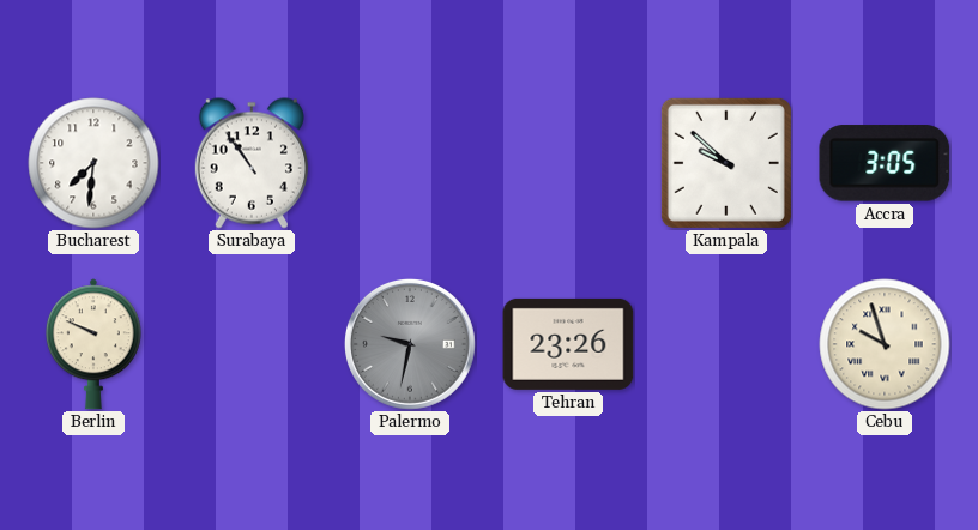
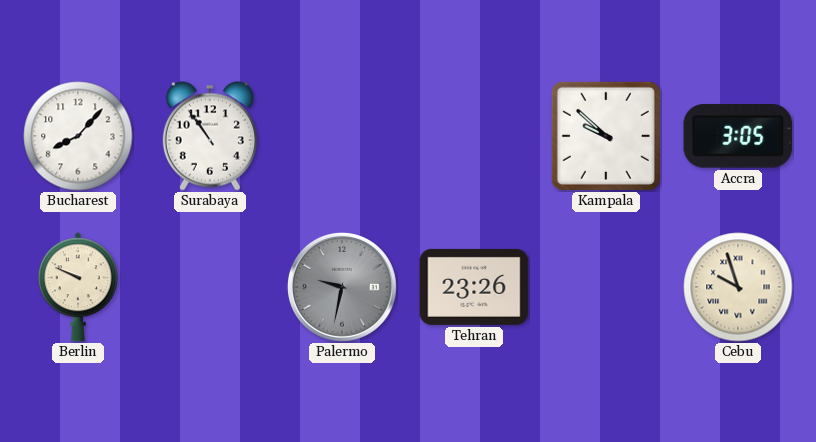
Bucharest: 7:31 -> 8:07
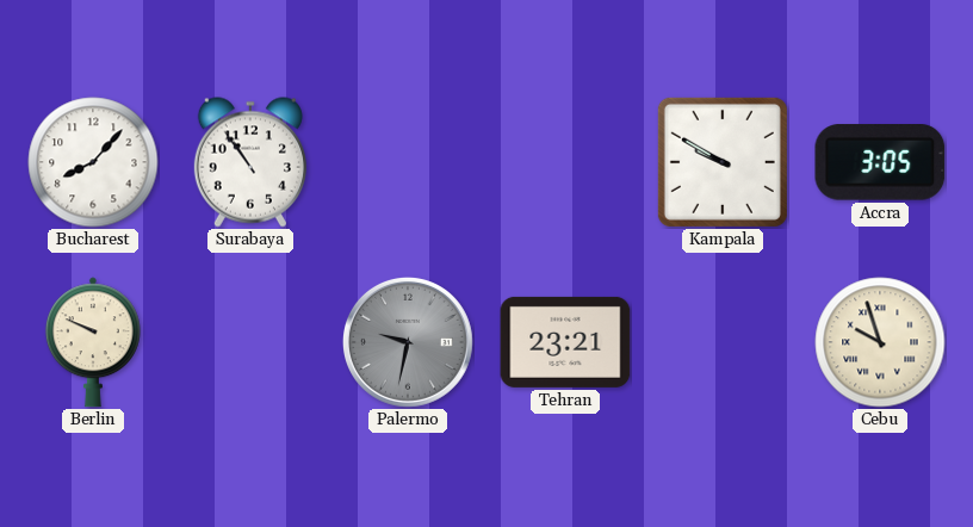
Kampala: 9:52 -> 9:50
Tehran: 23:26 -> 23:21
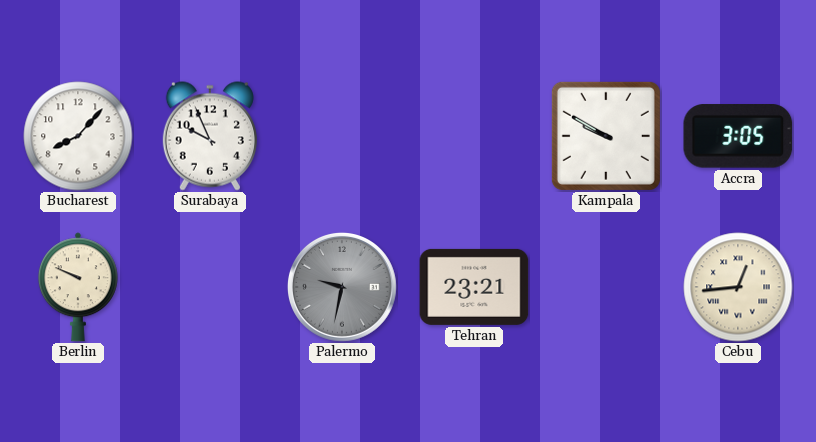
Surabaya: 10:54 -> 9:56
Cebu: 9:57 -> 12:44
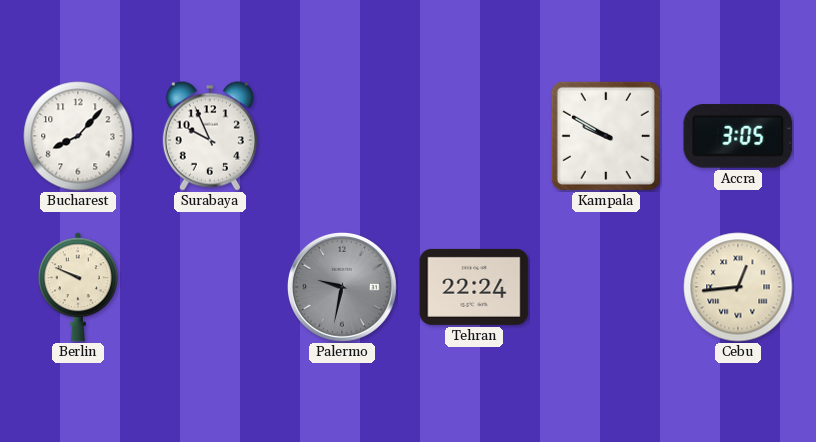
Tehran: 23:21 -> 22:24
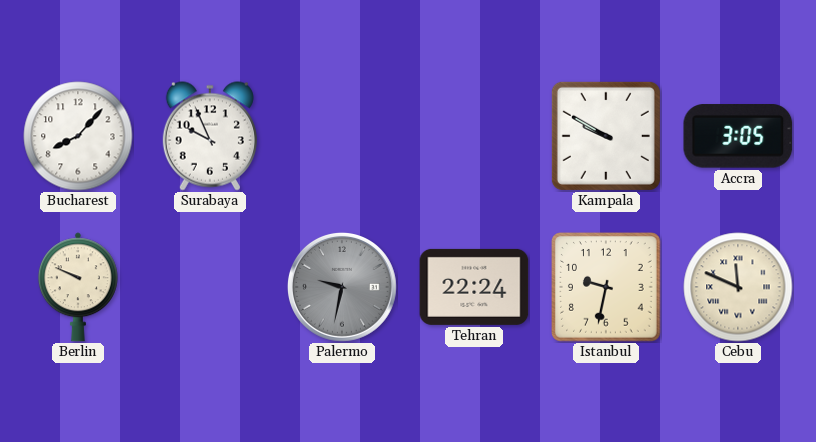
Istanbul: none -> 9:32
Cebu: 12:44 -> 11:49
